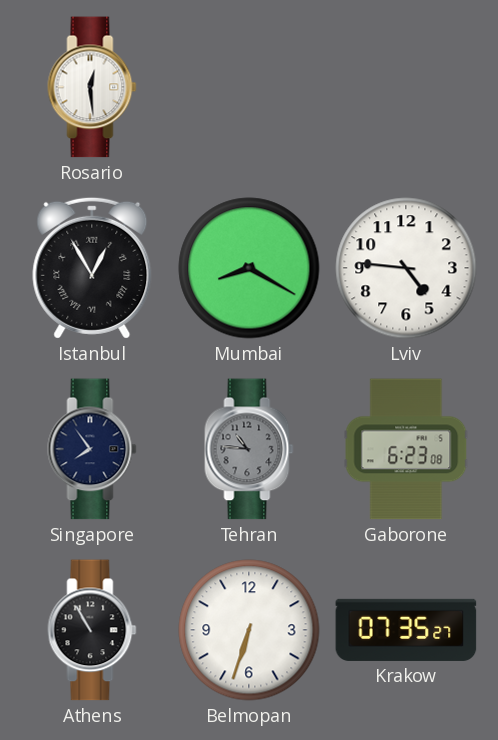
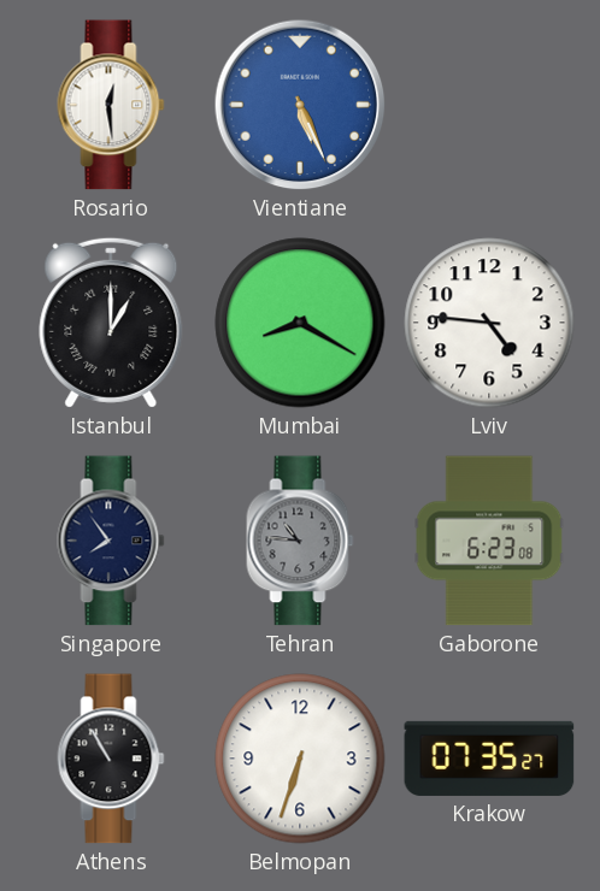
Vientiane: none -> 5:26
Istanbul: 12:55 -> 1:00
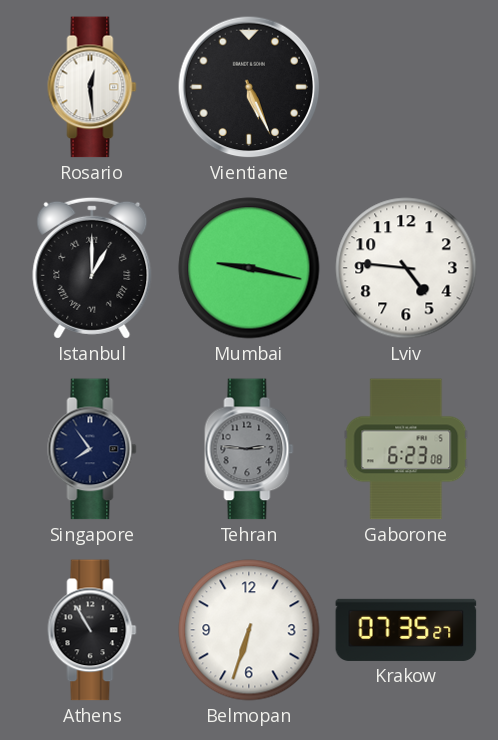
Vientiane dial: blue -> black
Mumbai: 8:20 -> 9:17
Tehran: 10:46 -> 2:46
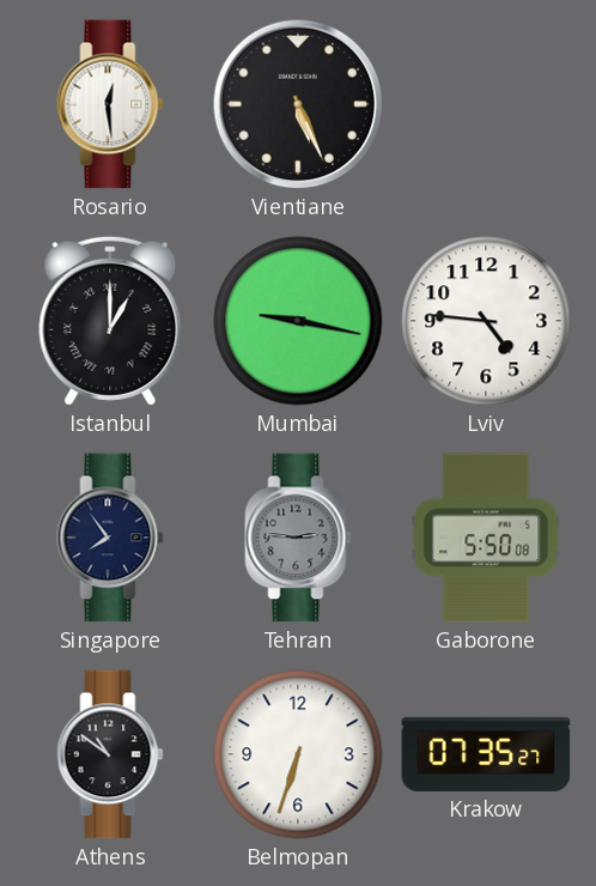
Gaborone: 6:23 -> 5:50
Athens: 10:55 -> 10:51
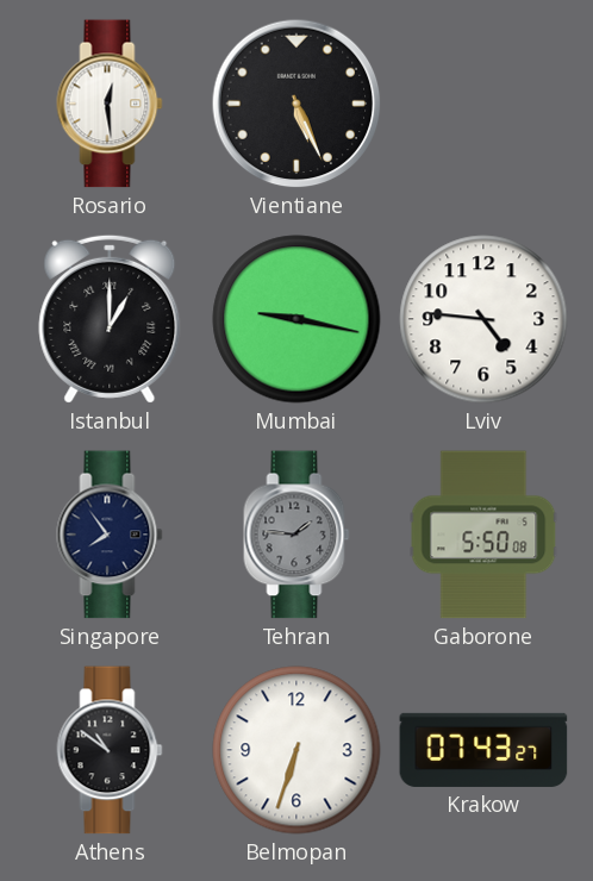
Tehran: 2:46 -> 1:46
Krakow: 07:35 -> 07:43
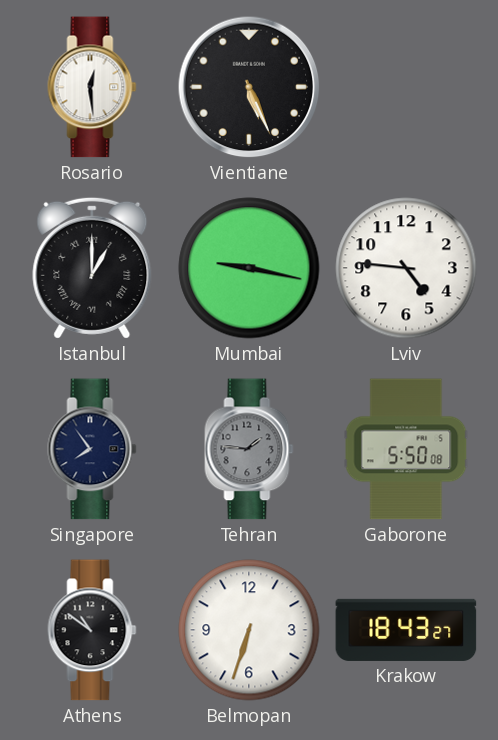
Krakow: 07:43 -> 18:43
